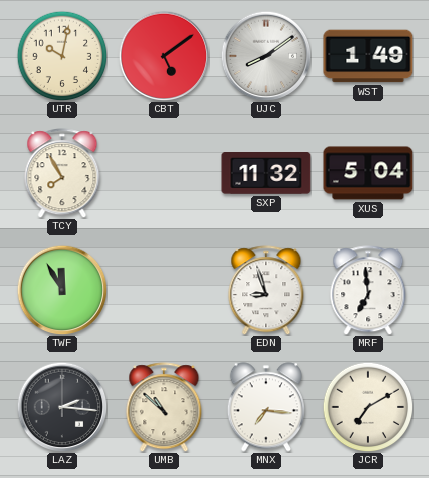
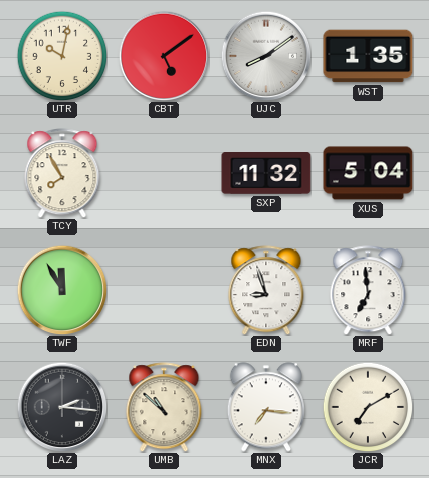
WST: 1:49 -> 1:35
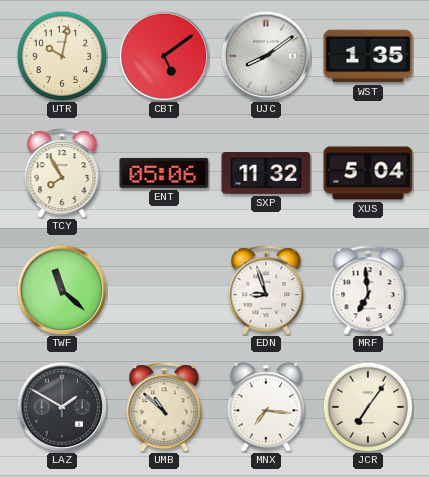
ENT: none -> 05:06
TWF: 11:55 -> 11:22
LAZ: 2:16 -> 1:50
JCR: 7:10 -> 7:06
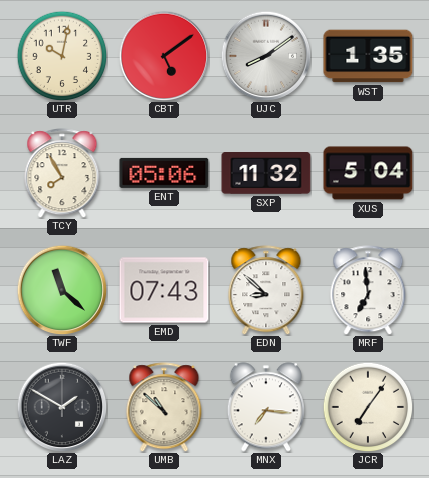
EMD: none -> 07:43
EDN: 8:57 -> 8:52
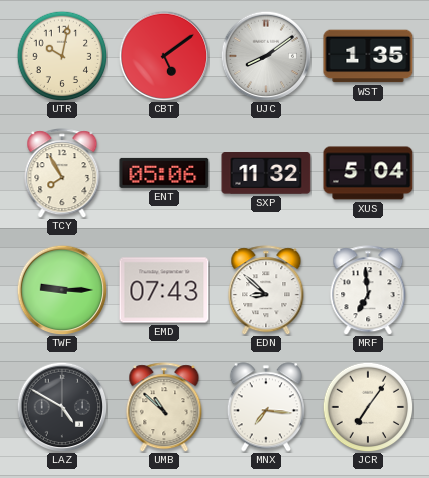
TWF: 11:22 -> 9:15
LAZ: 1:50 -> 4:50
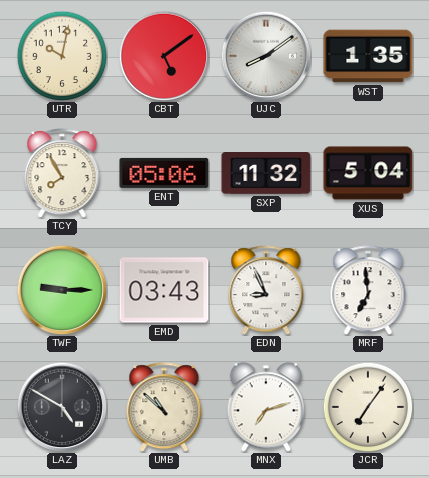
EMD: 07:43 -> 03:43
EDN: 8:52 -> 8:56
MNX: 7:16 -> 7:12
